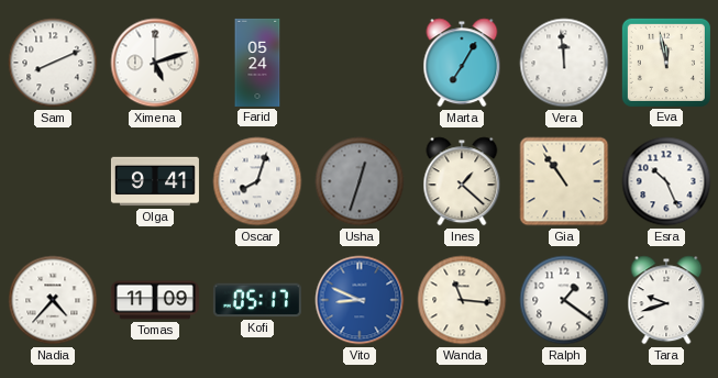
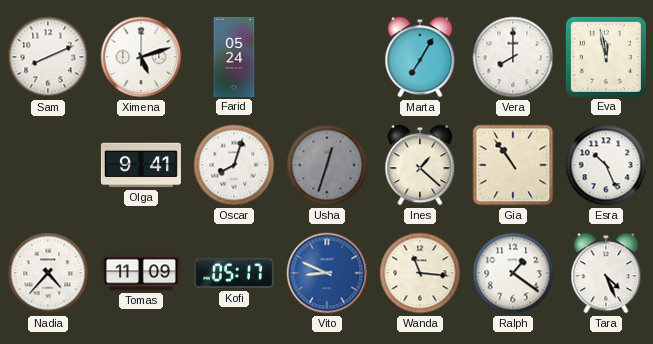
Vera: 11:59 -> 8:00
Tara: 9:42 -> 4:26
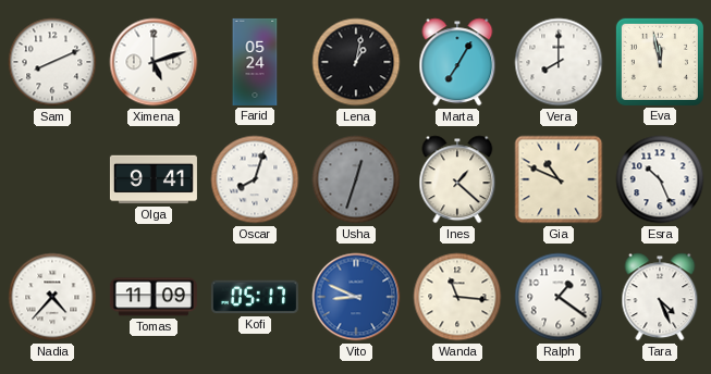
Lena: none -> 1:02
Gia: 10:54 -> 10:49
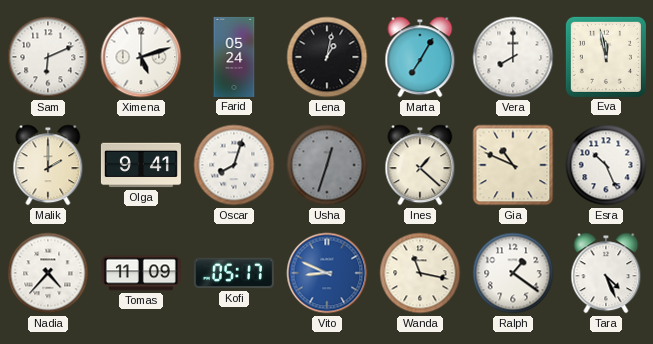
Sam: 8:11 -> 6:11
Malik: none -> 2:00
Wanda: 11:16 -> 11:17
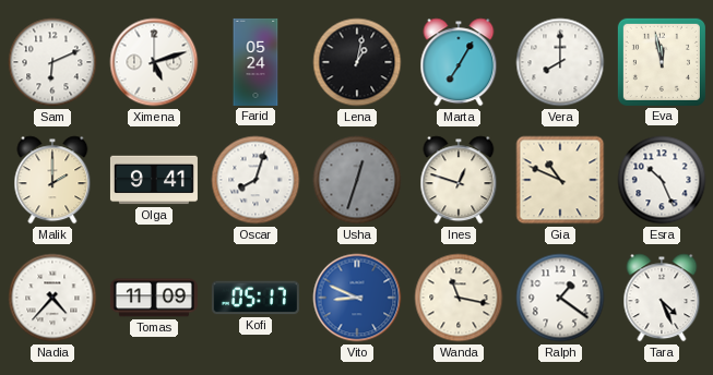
Ines: 1:22 -> 12:48
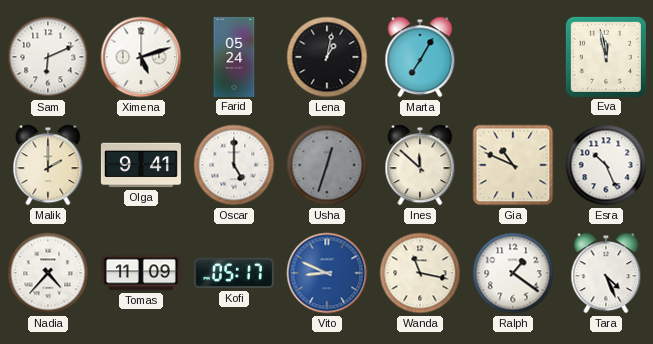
Vera: 8:00 -> none
Oscar: 8:03 -> 5:00
Ines: 12:48 -> 11:52
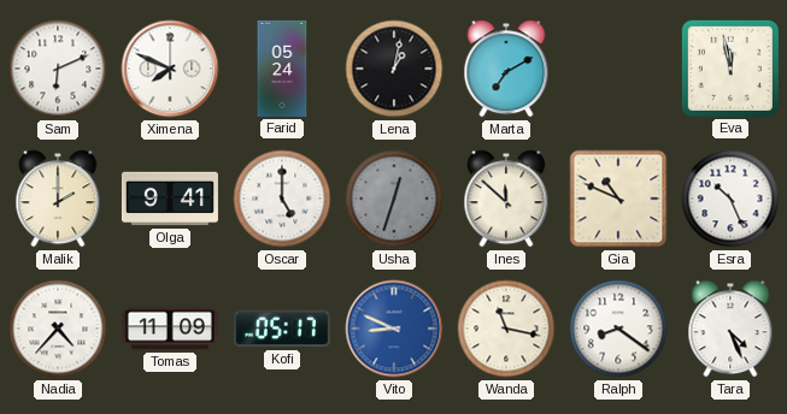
Ximena: 5:12 -> 7:49
Marta: 7:05 -> 7:10
Ralph: 1:21 -> 8:21
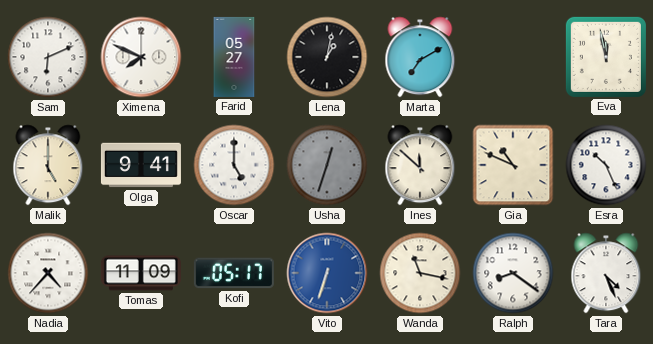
Farid: 05:24 -> 05:27
Malik: 2:00 -> 5:00
Vito: 8:49 -> 6:33
